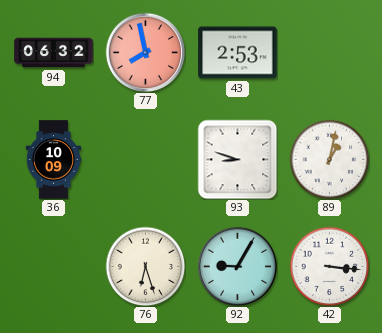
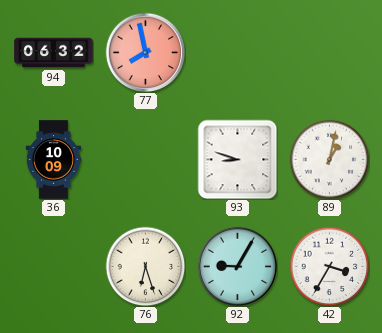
43: 2:53 -> none
42: 3:16 -> 3:35
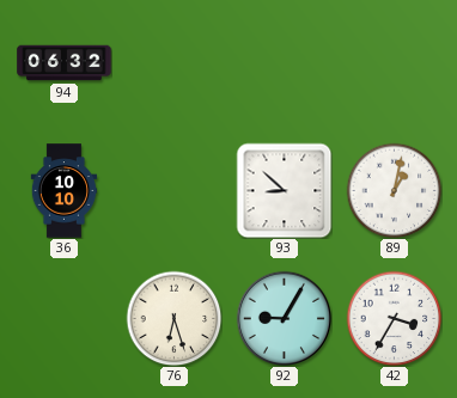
77: 7:58 -> none
36: 10:09 -> 10:10
93: 8:48 -> 8:52
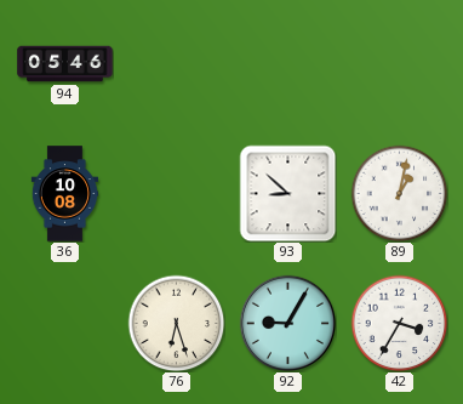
94: 06:32 -> 05:46
36: 10:10 -> 10:08
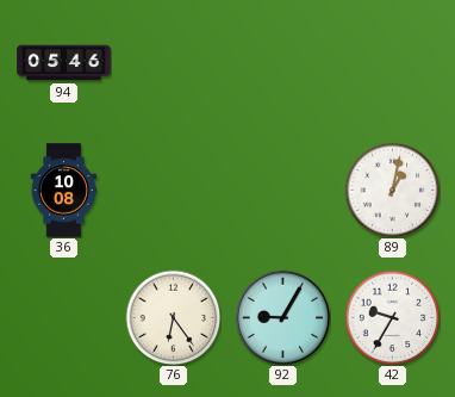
93: 8:52 -> none
76: 6:27 -> 6:24
42: 3:35 -> 9:35
